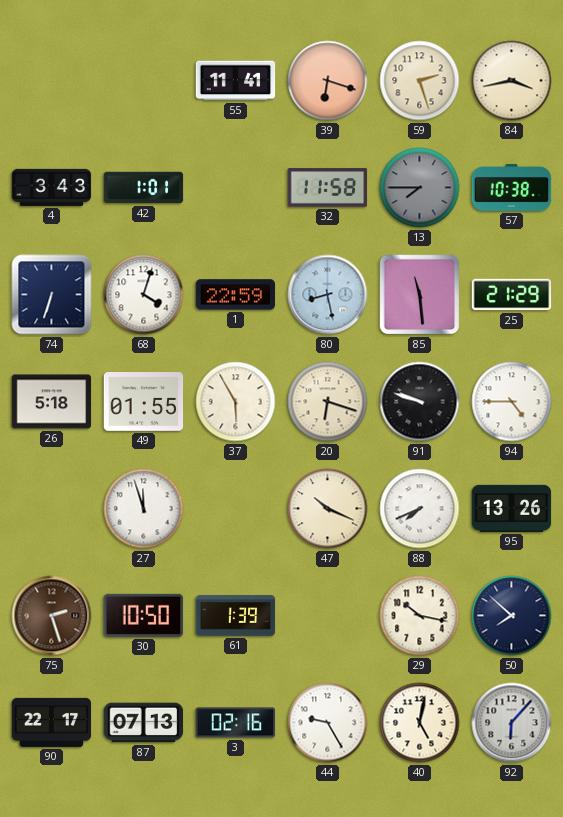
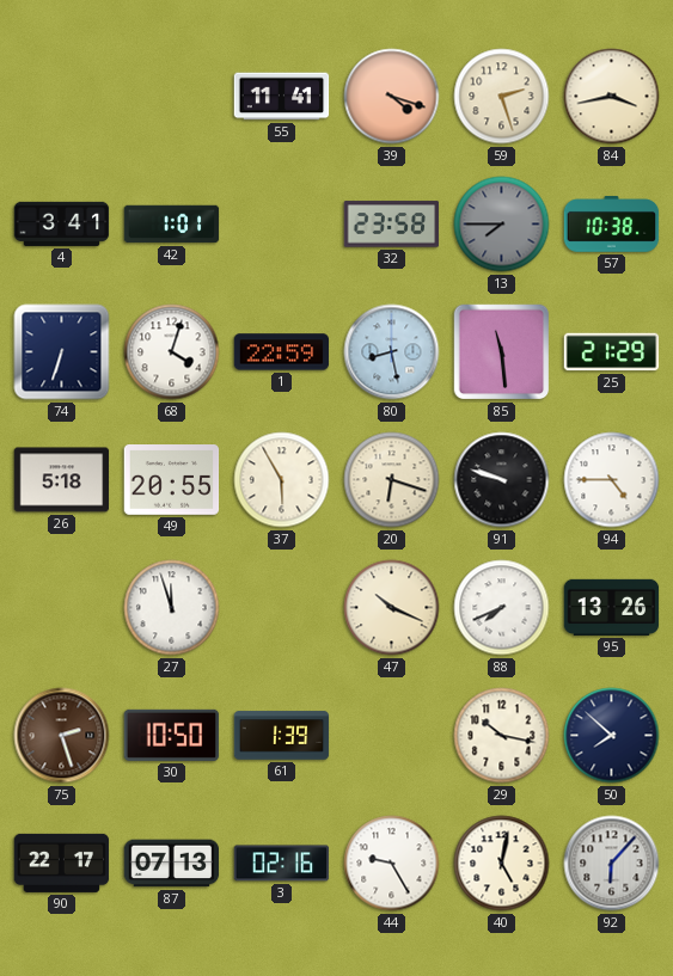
39: 6:18 -> 4:18
4: 3:43 -> 3:41
32: 11:58 -> 23:58
49: 01:55 -> 20:55
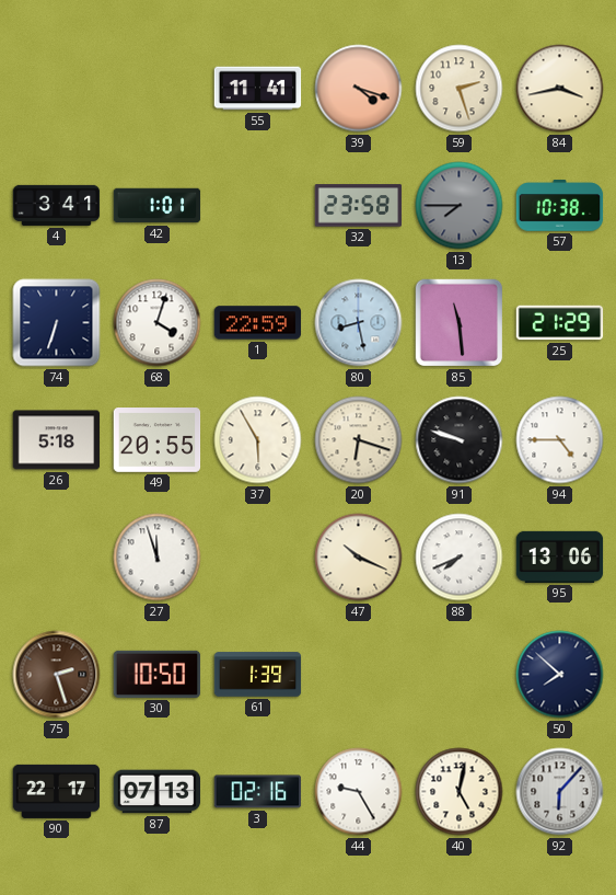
95: 13:26 -> 13:06
29: 10:17 -> none
